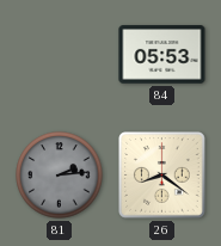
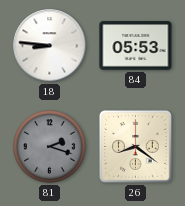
18: none -> 8:46
81: 2:14 -> 2:18
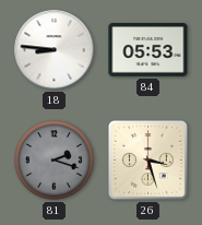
26: 8:21 -> 3:27
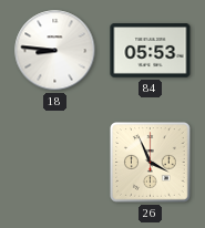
81: 2:18 -> none
26: 3:27 -> 3:56
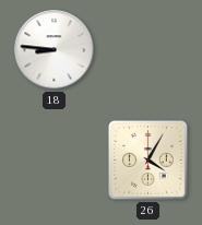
84: 05:53 -> none
26: 3:56 -> 4:05
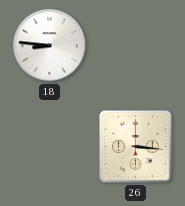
26: 4:05 -> 3:16
